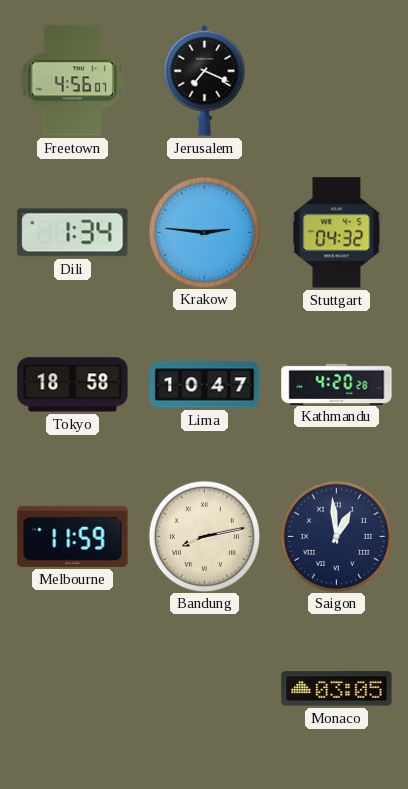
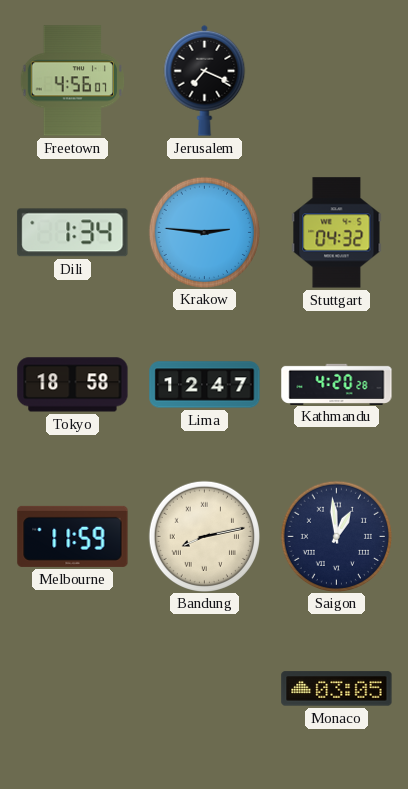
Lima: 10:47 -> 12:47
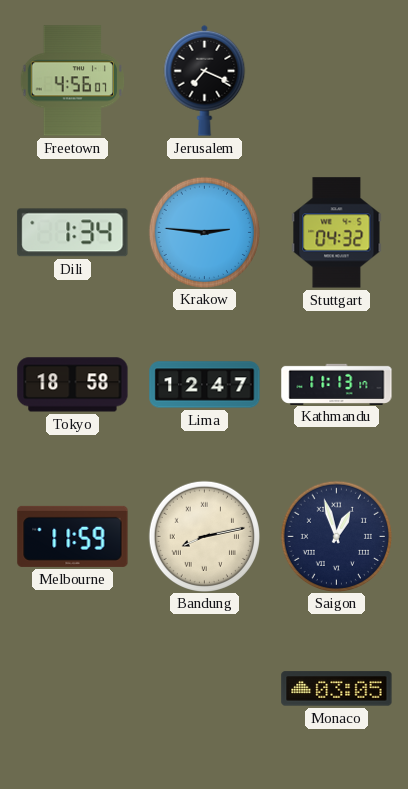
Kathmandu: 4:20 -> 11:13
Saigon: 12:59 -> 12:57
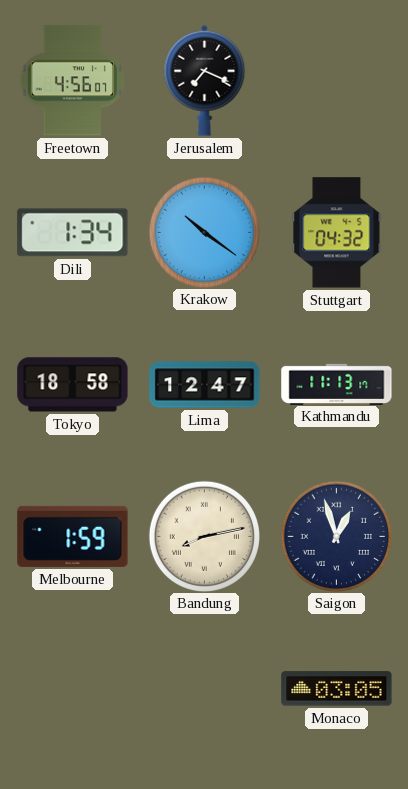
Krakow: 2:46 -> 10:21
Melbourne: 11:59 -> 1:59
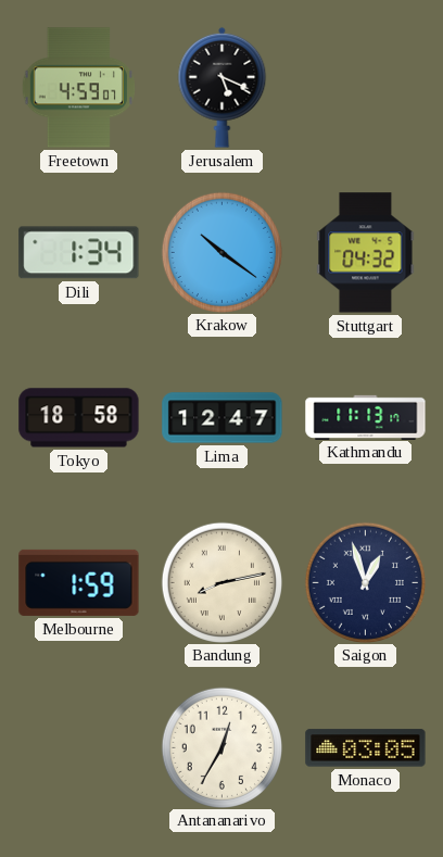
Freetown: 4:56 -> 4:59
Jerusalem: 7:19 -> 5:19
Antananarivo: none -> 12:35
